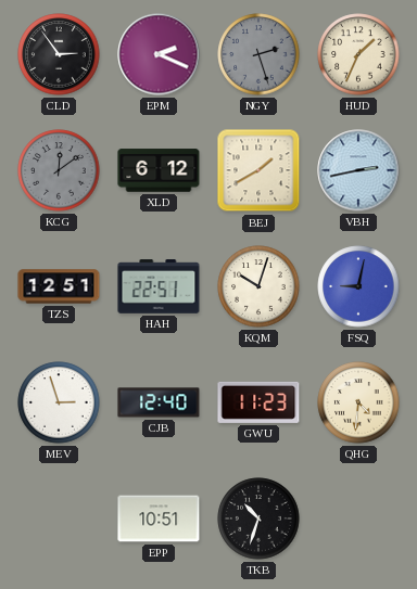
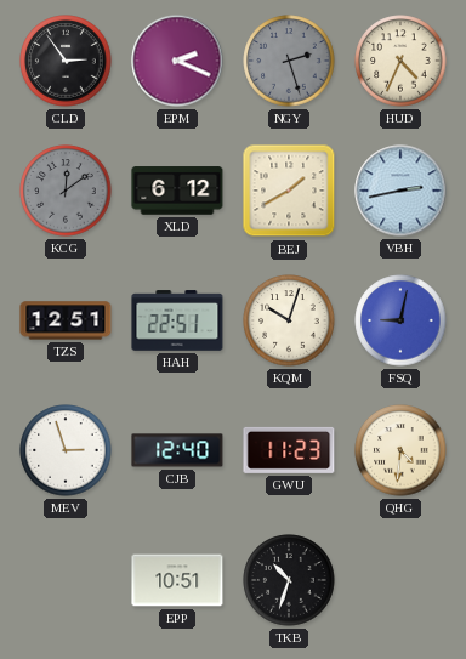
HUD: 1:34 -> 4:34
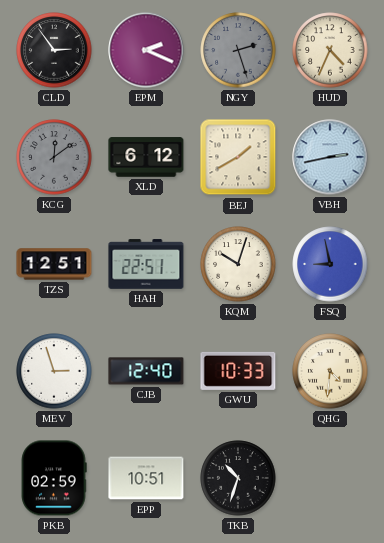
FSQ: 9:02 -> 8:58
GWU: 11:23 -> 10:33
PKB: none -> 02:59
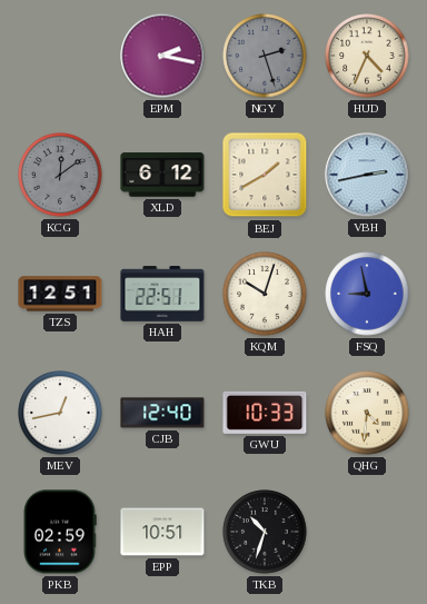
CLD: 2:54 -> none
EPM: 2:19 -> 2:17
MEV: 2:57 -> 12:43
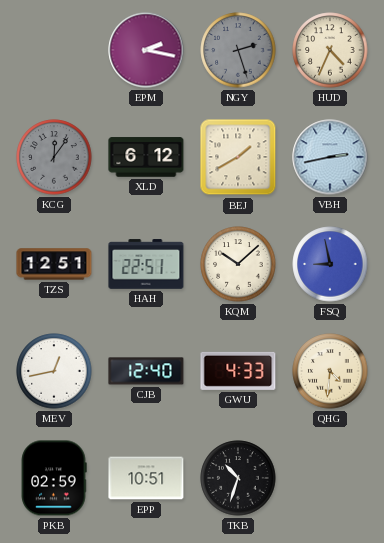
KCG: 12:09 -> 12:06
KQM: 10:03 -> 10:08
GWU: 10:33 -> 4:33
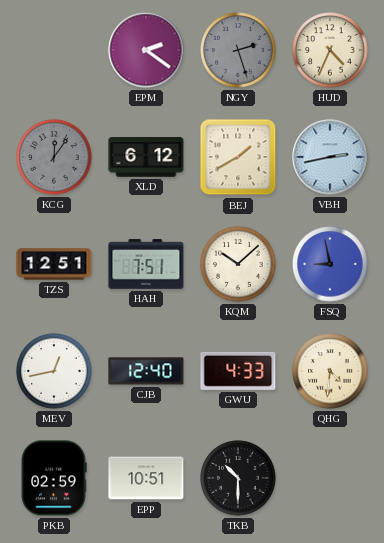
EPM: 2:17 -> 2:21
HAH: 22:51 -> 7:51
TKB: 10:33 -> 10:30
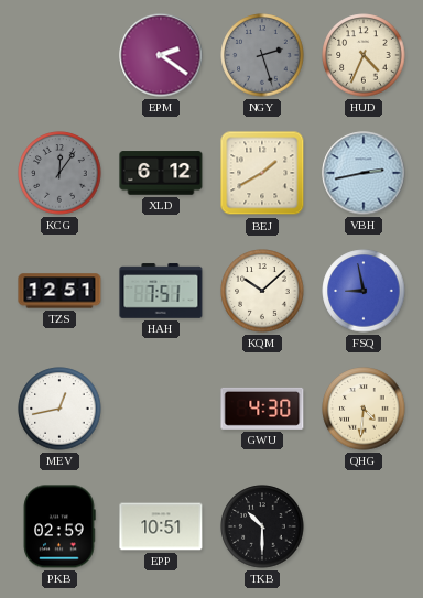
CJB: 12:40 -> none
GWU: 4:33 -> 4:30
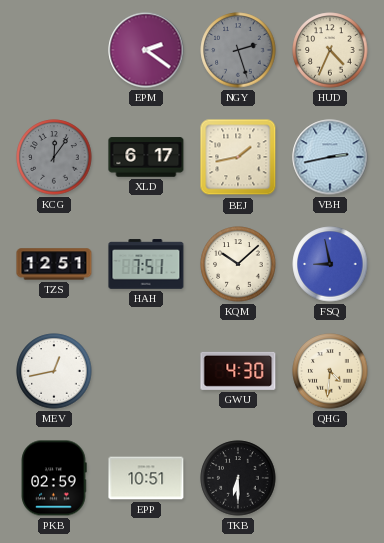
XLD: 6:12 -> 6:17
BEJ: 1:40 -> 1:43
TKB: 10:30 -> 6:30
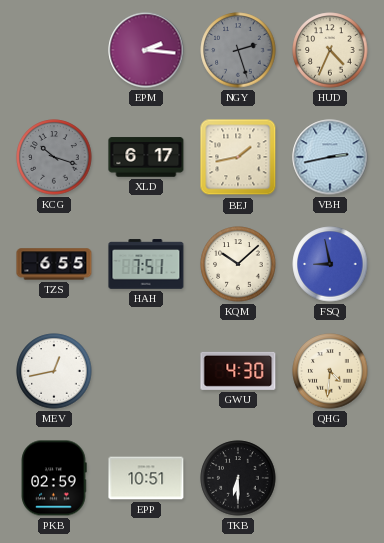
EPM: 2:21 -> 2:16
KCG: 12:06 -> 10:18
TZS: 12:51 -> 6:55
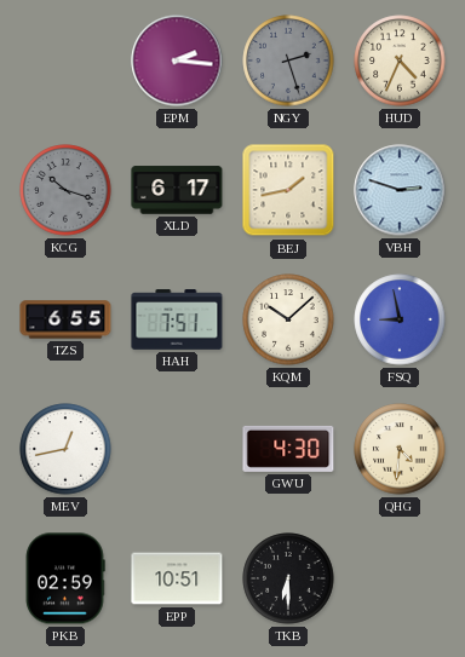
VBH: 2:43 -> 2:48
